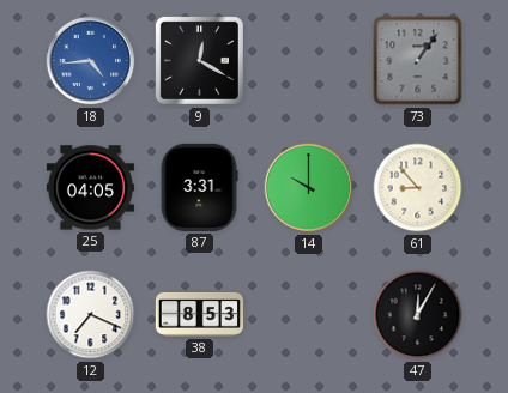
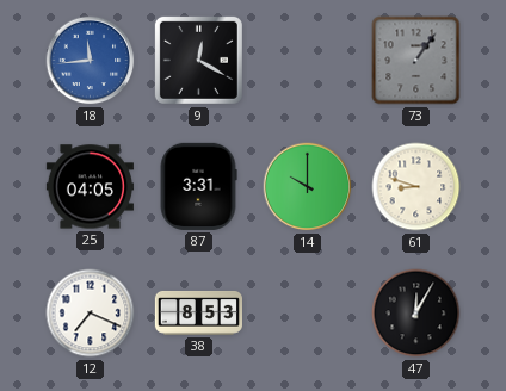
18: 4:44 -> 11:44
61: 8:53 -> 8:48
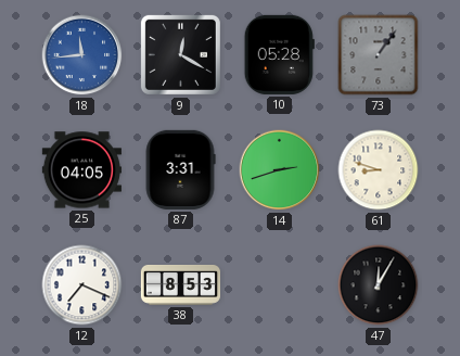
10: none -> 05:28
14: 10:00 -> 2:42
